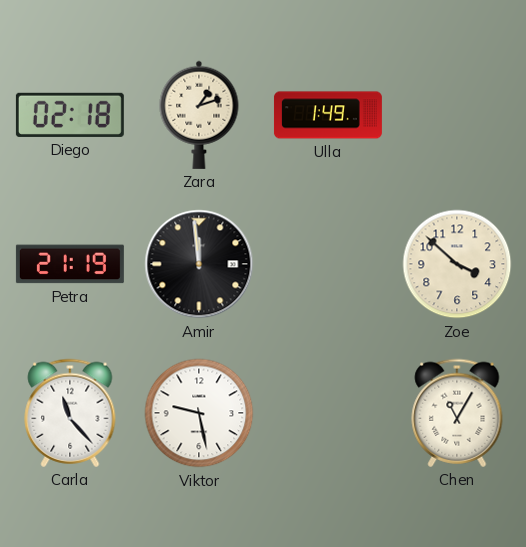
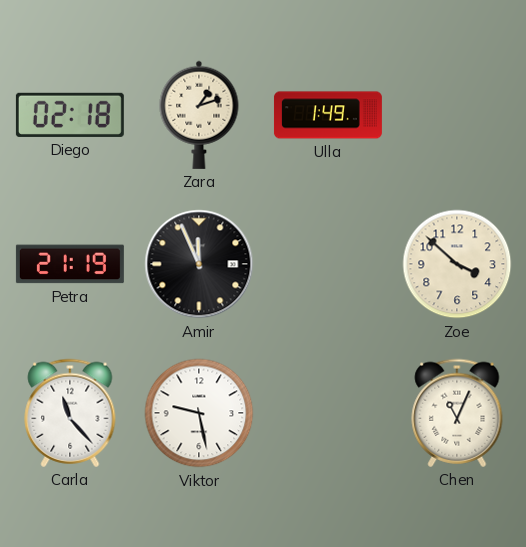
Amir: 11:59 -> 11:56
Chen: 11:05 -> 11:04
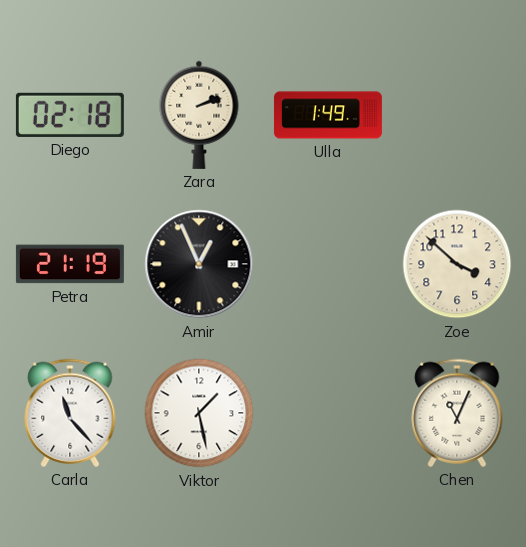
Zara: 1:12 -> 2:12
Amir: 11:56 -> 12:56
Viktor: 9:28 -> 1:28
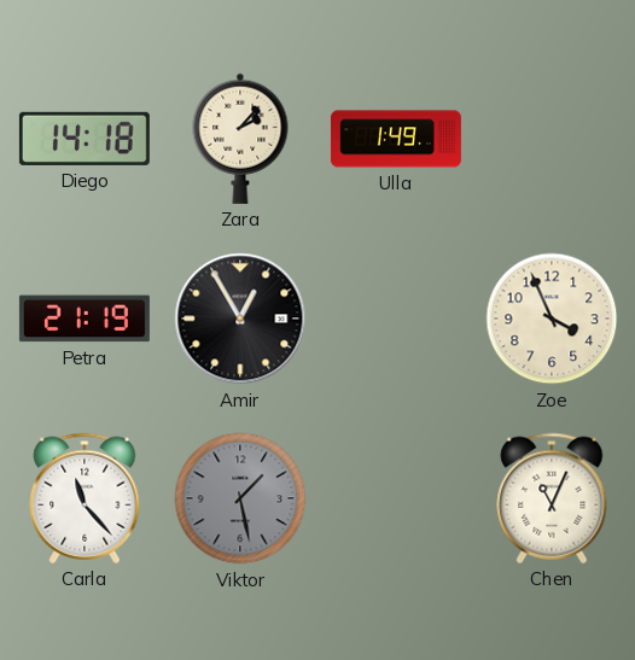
Diego: 02:18 -> 14:18
Zara: 2:12 -> 2:07
Amir: 12:56 -> 12:55
Zoe: 3:52 -> 3:56
Viktor dial: white -> grey
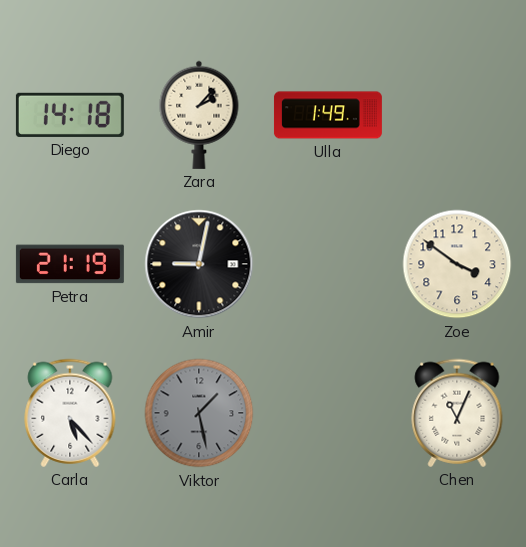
Amir: 12:55 -> 9:02
Zoe: 3:56 -> 3:51
Carla: 11:23 -> 5:23
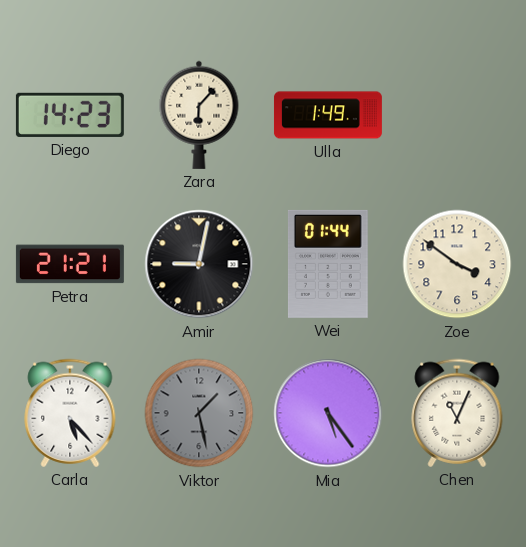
Diego: 14:18 -> 14:23
Zara: 2:07 -> 6:07
Petra: 21:19 -> 21:21
Wei: none -> 01:44
Mia: none -> 5:24
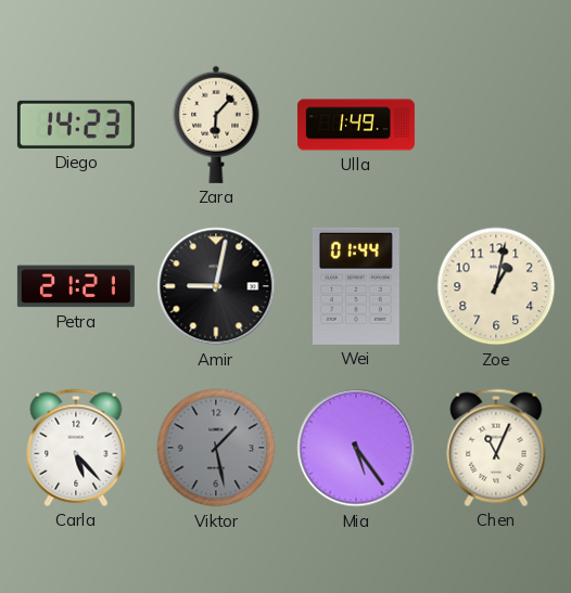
Zoe: 3:51 -> 1:02
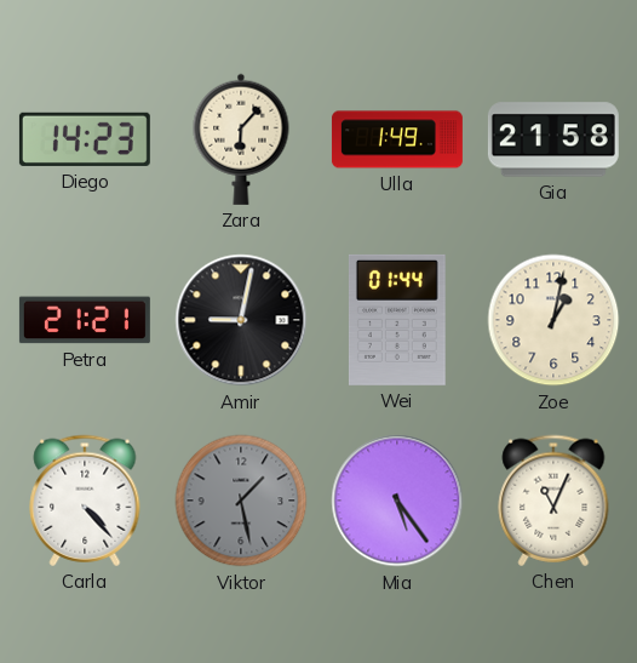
Gia: none -> 21:58
Carla: 5:23 -> 4:23
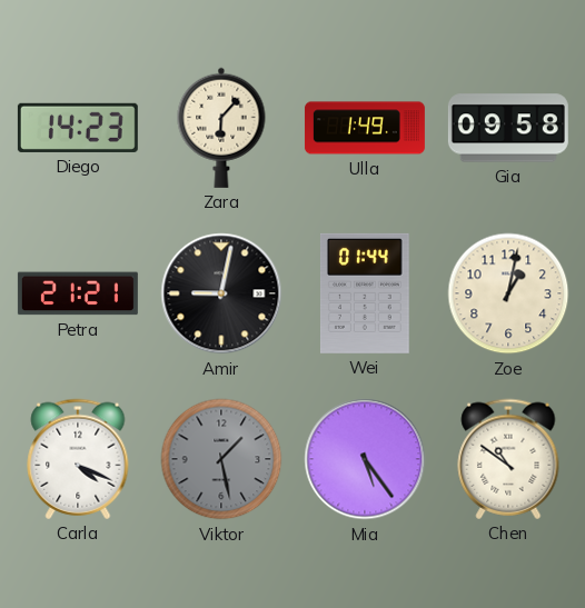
Gia: 21:58 -> 09:58
Carla: 4:23 -> 4:19
Chen: 11:04 -> 10:51
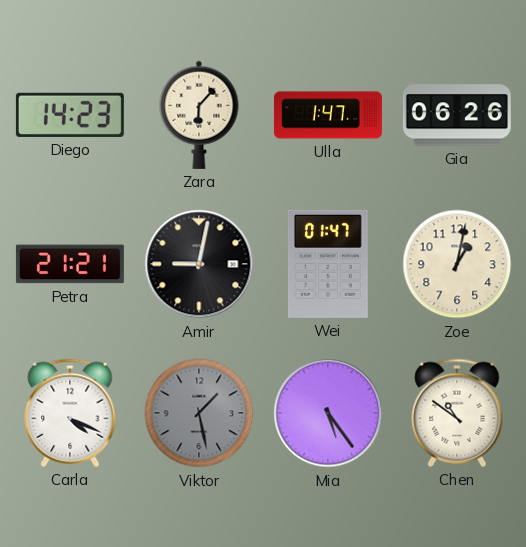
Ulla: 1:49 -> 1:47
Gia: 09:58 -> 06:26
Wei: 01:44 -> 01:47
